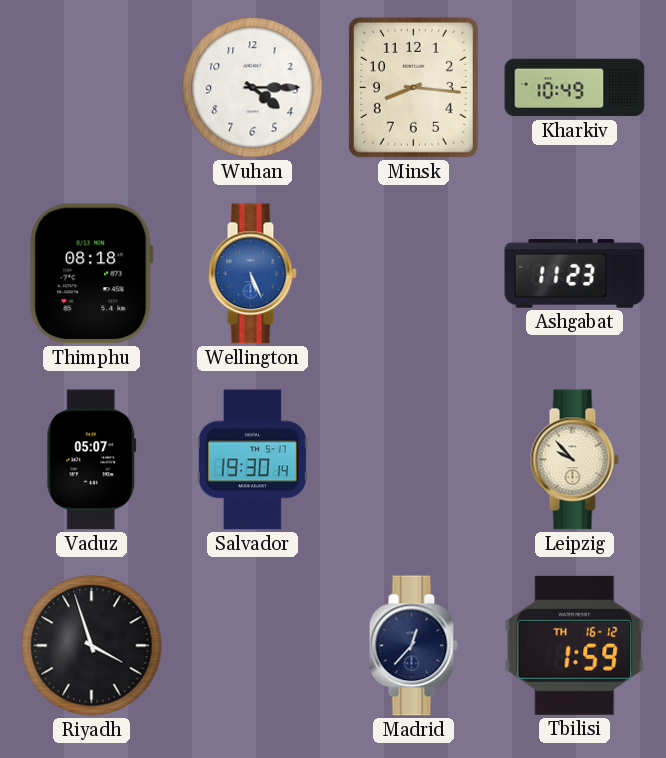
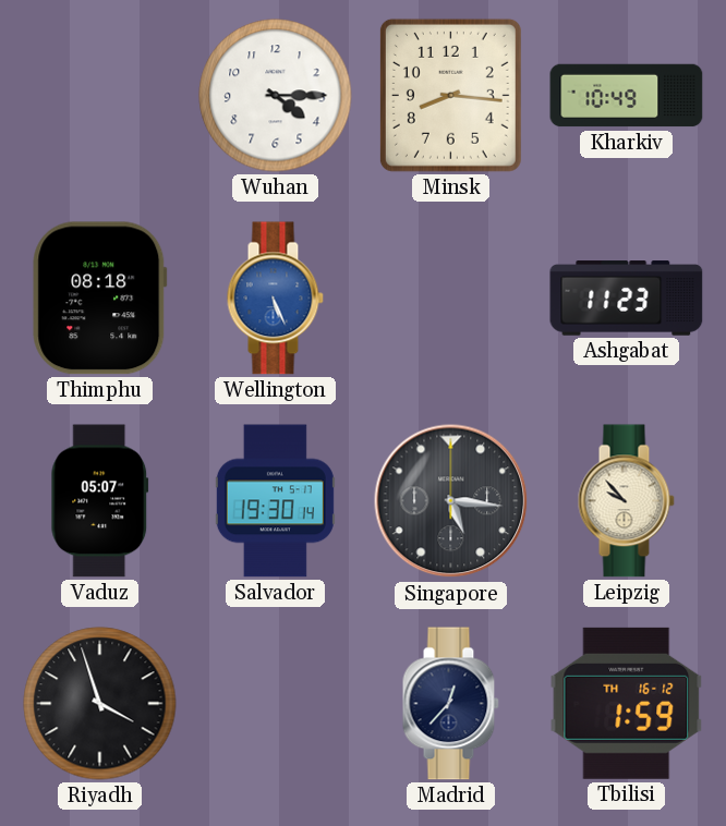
Singapore: none -> 5:16
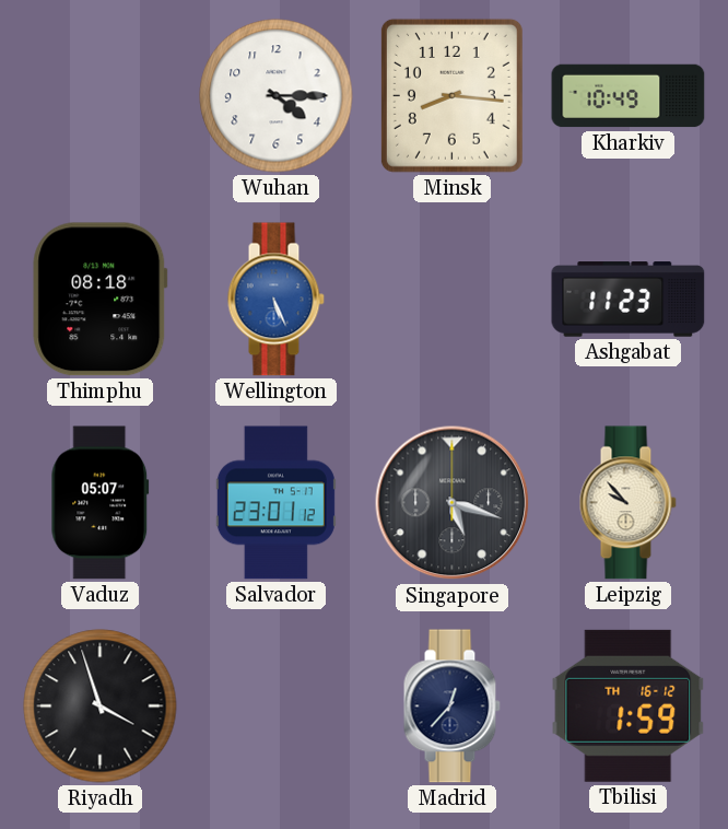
Salvador: 19:30 -> 23:01
Singapore: 5:16 -> 5:18
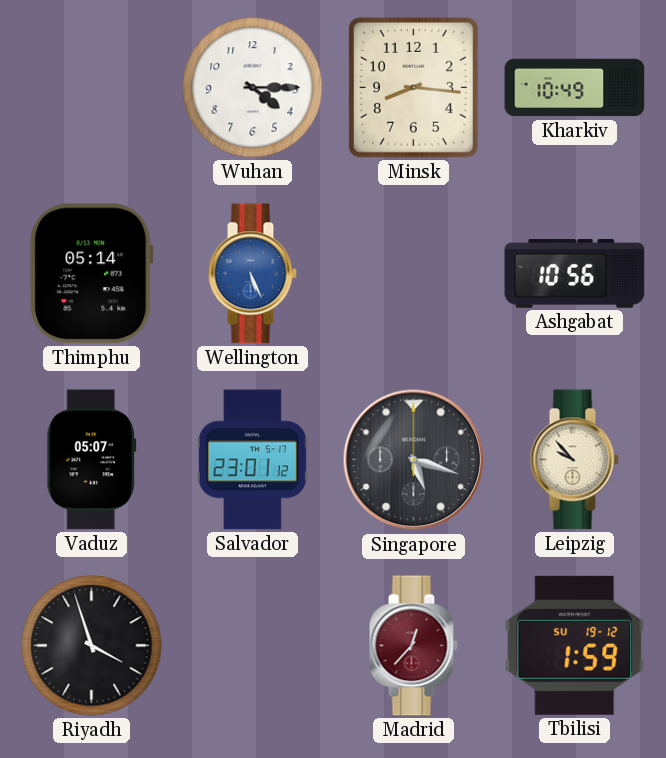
Thimphu: 08:18 -> 05:14
Ashgabat: 11:23 -> 10:56
Madrid dial: navy -> burgundy
Tbilisi date: TH 16-12 -> SU 19-12
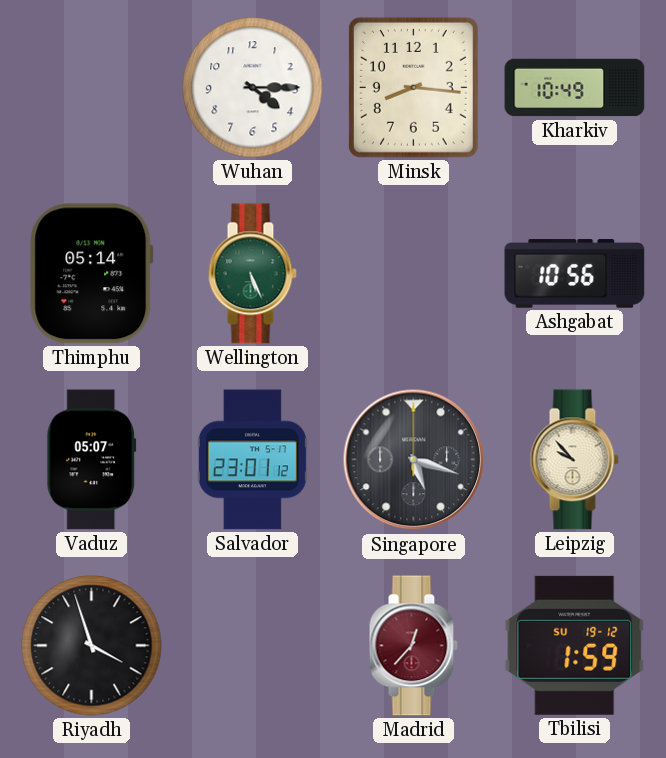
Wellington dial: blue -> green
